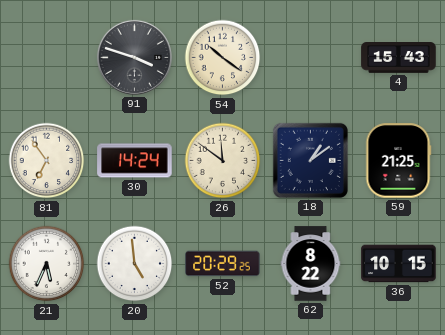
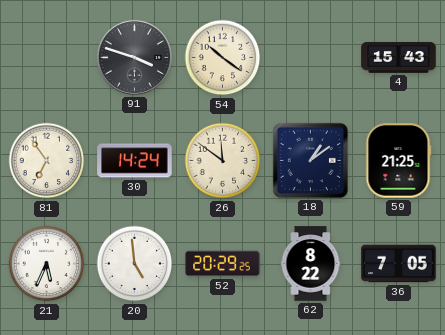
36: 10:15 -> 7:05
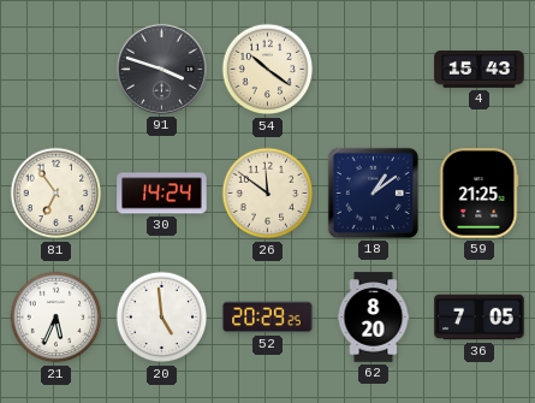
62: 8:22 -> 8:20
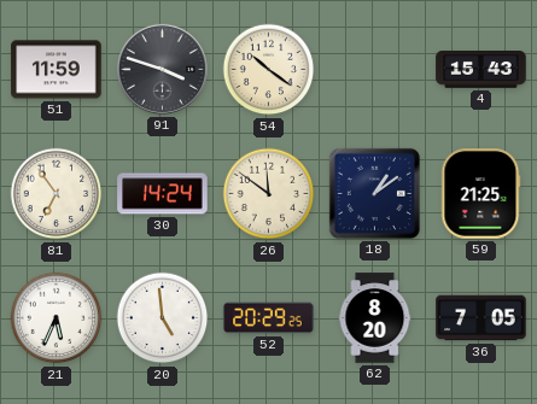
51: none -> 11:59
